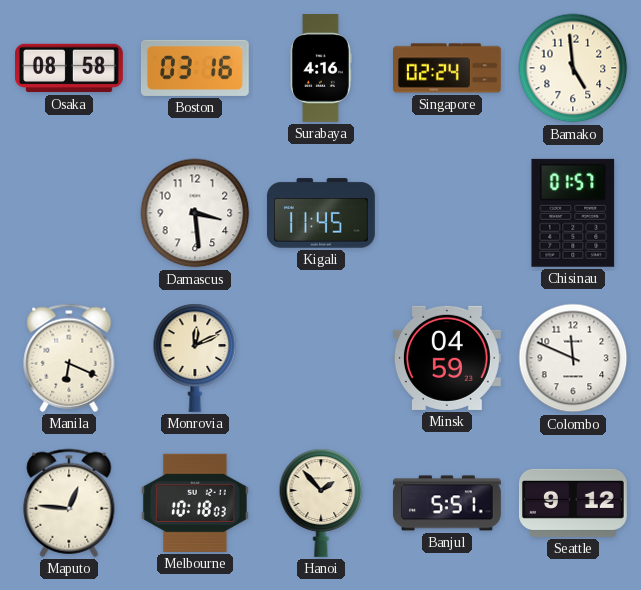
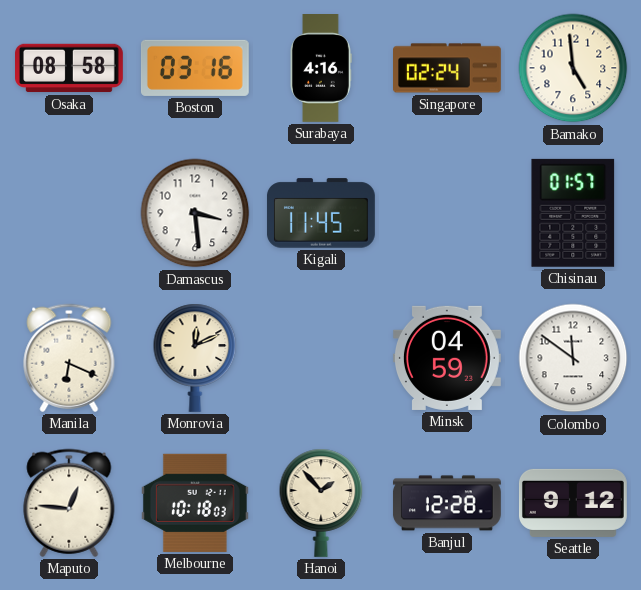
Colombo: 11:49 -> 11:51
Banjul: 5:51 -> 12:28
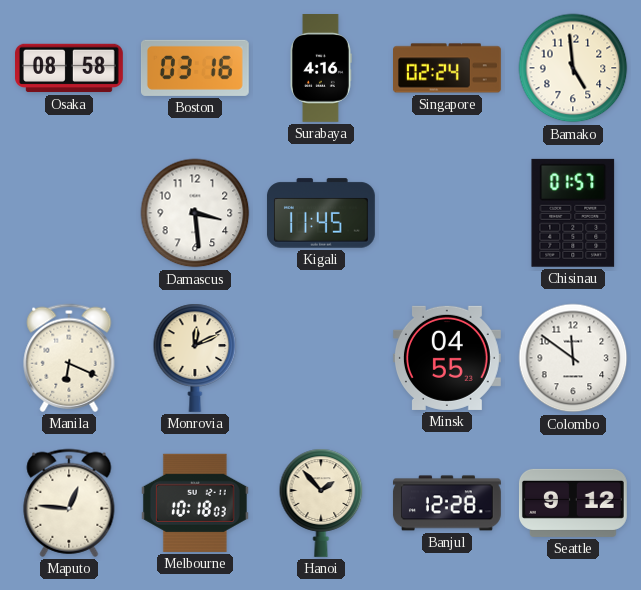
Minsk: 04:59 -> 04:55
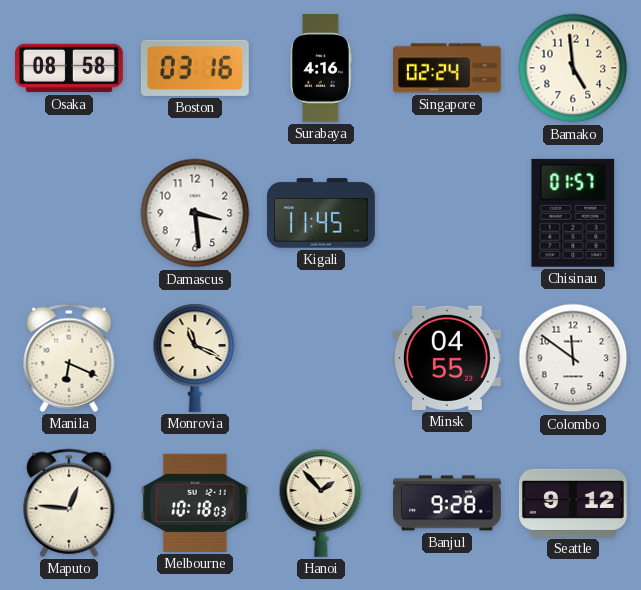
Monrovia: 12:11 -> 11:19
Banjul: 12:28 -> 9:28
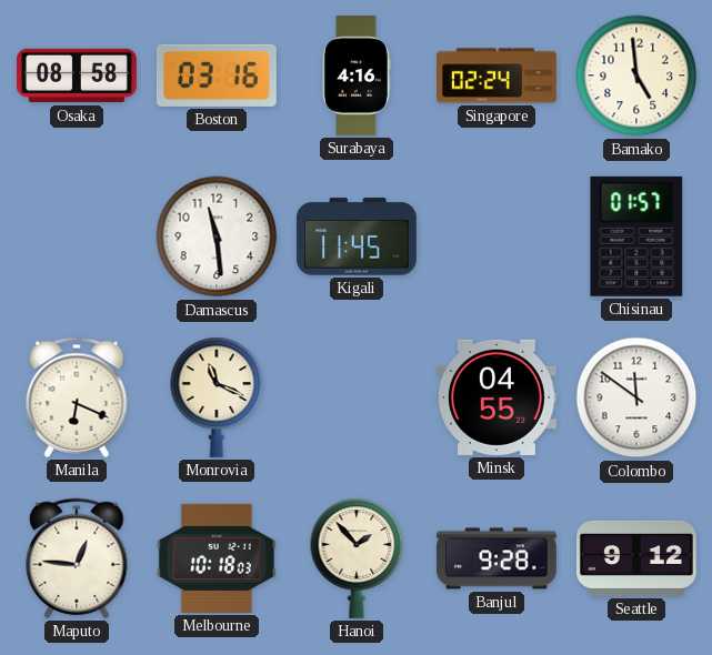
Damascus: 3:29 -> 11:29
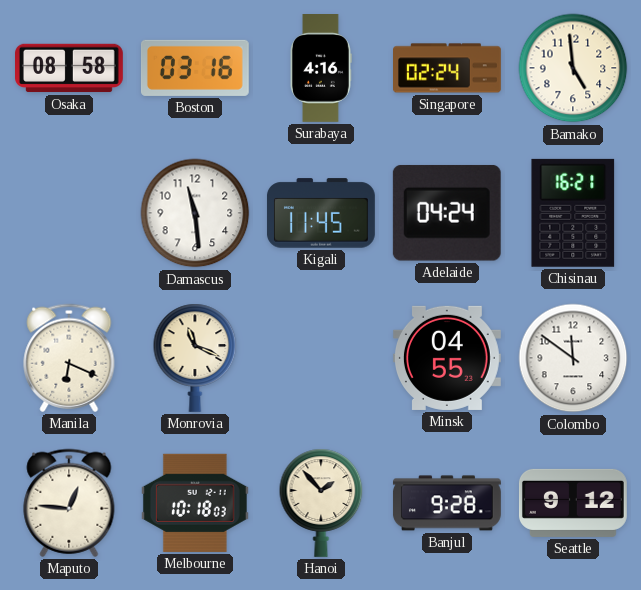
Adelaide: none -> 04:24
Chisinau: 01:57 -> 16:21
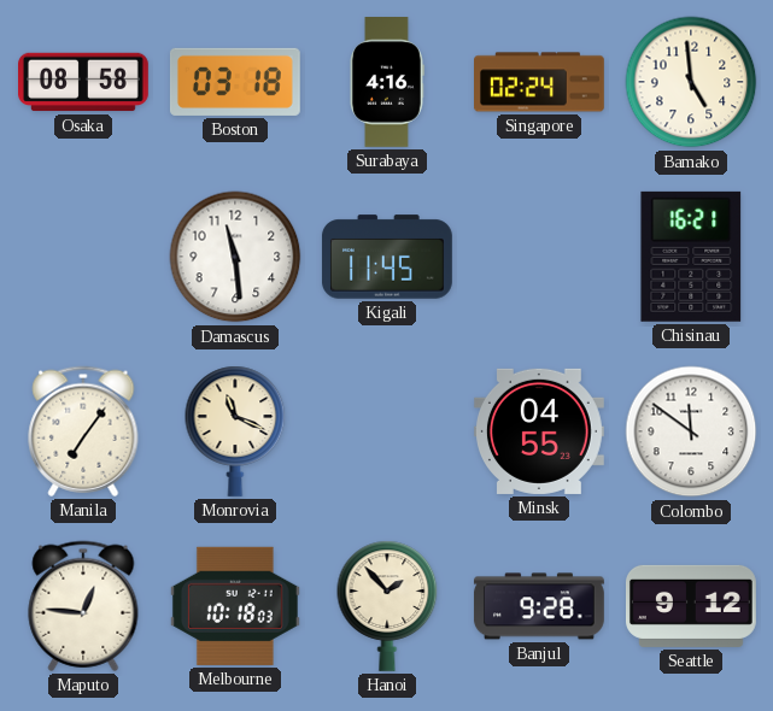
Boston: 03:16 -> 03:18
Adelaide: 04:24 -> none
Manila: 6:19 -> 7:06
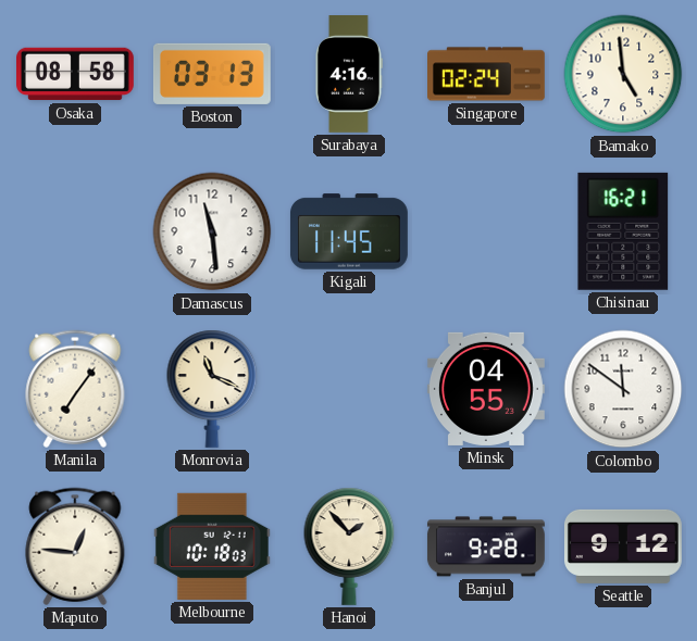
Boston: 03:18 -> 03:13
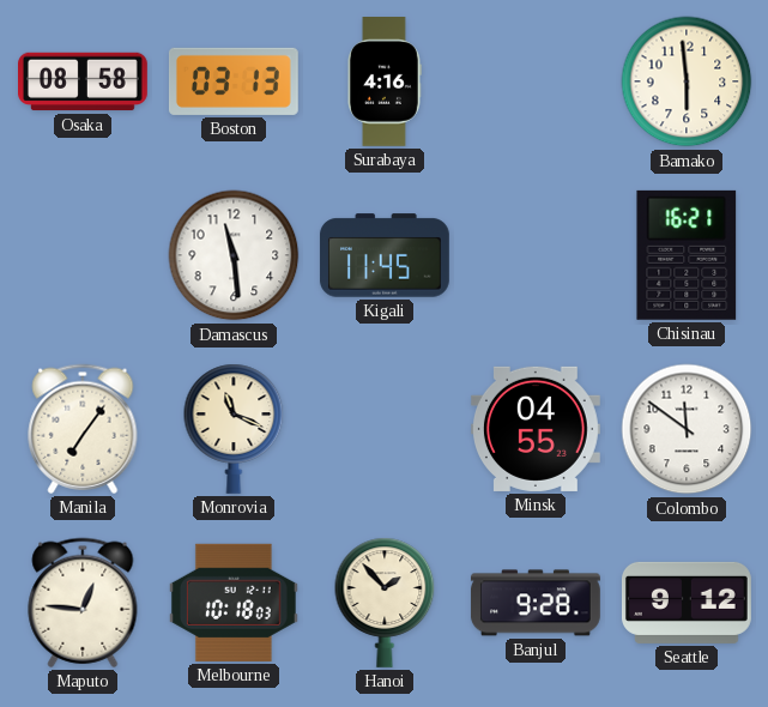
Singapore: 02:24 -> none
Bamako: 4:59 -> 5:59
